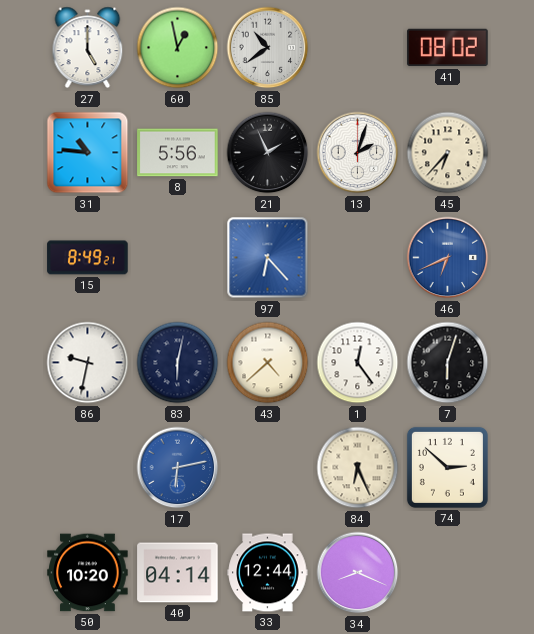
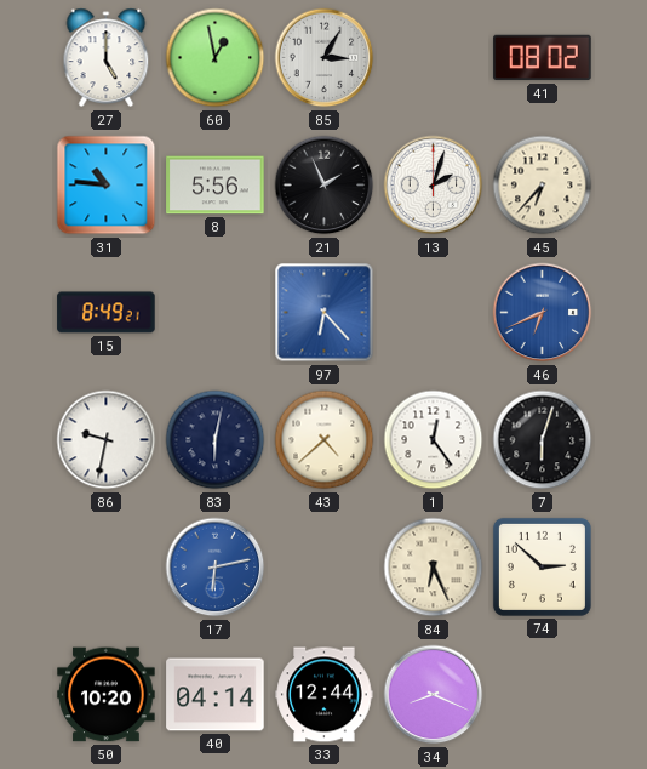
85: 10:39 -> 3:05
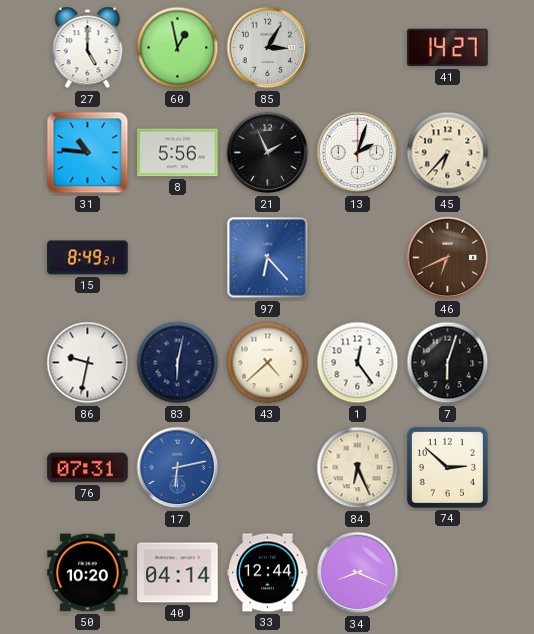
41: 08:02 -> 14:27
46 dial: blue -> brown
76: none -> 07:31
